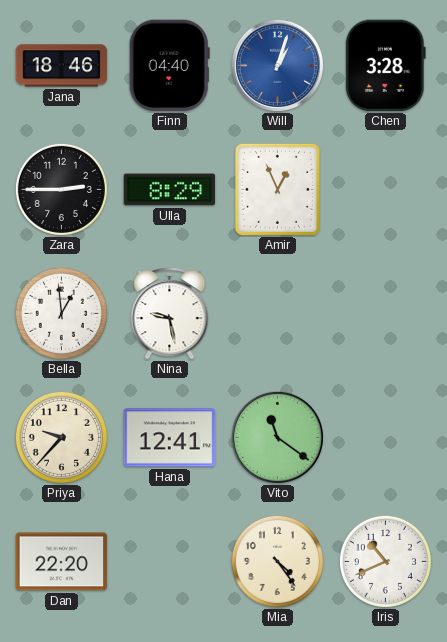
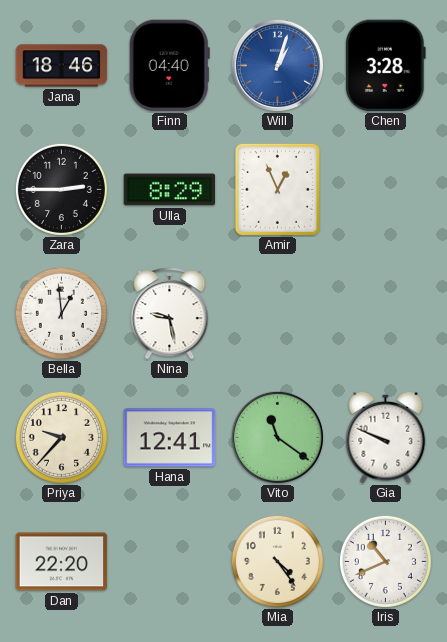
Gia: none -> 9:49
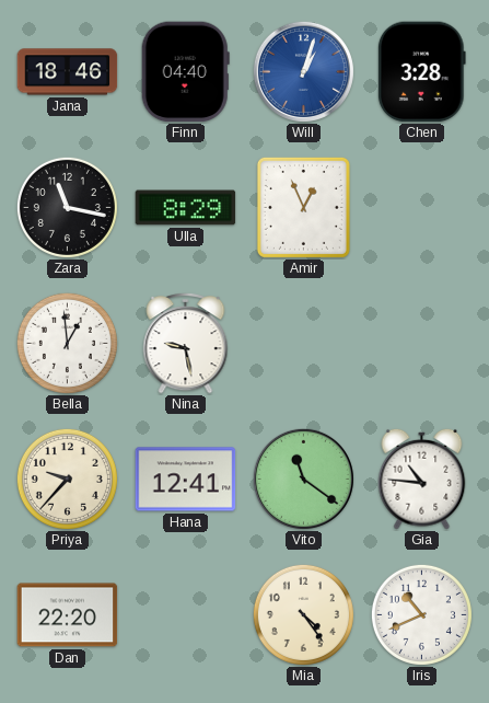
Zara: 2:45 -> 11:17
Gia: 9:49 -> 10:46
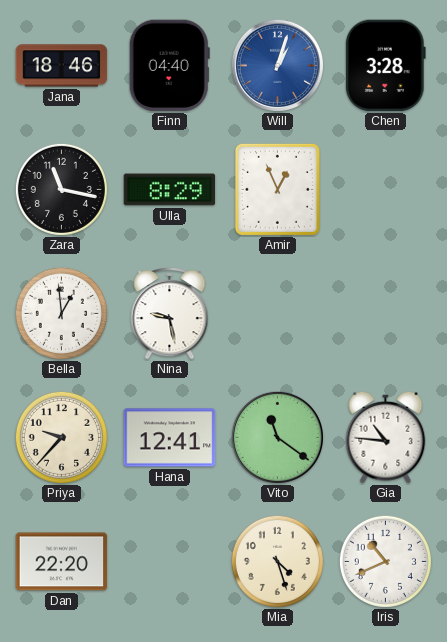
Mia: 4:24 -> 4:27
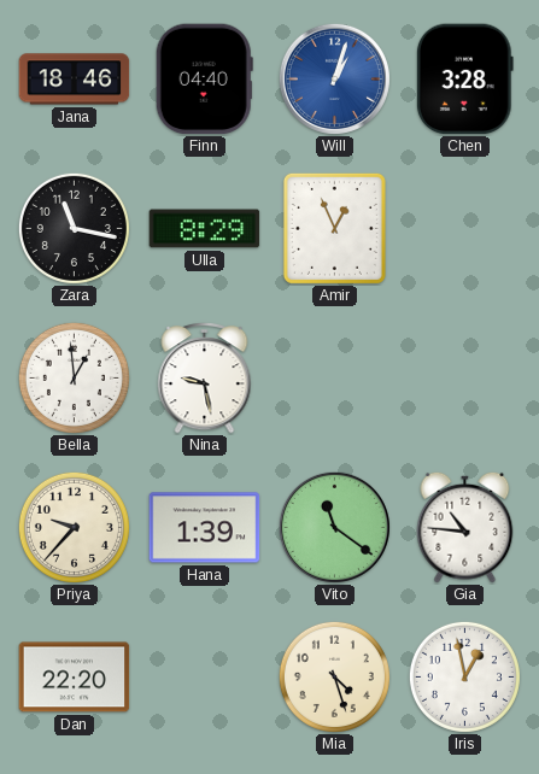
Hana: 12:41 -> 1:39
Iris: 10:41 -> 12:58
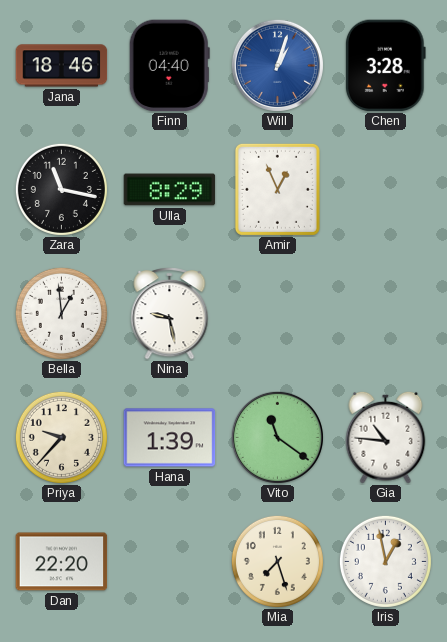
Mia: 4:27 -> 7:27
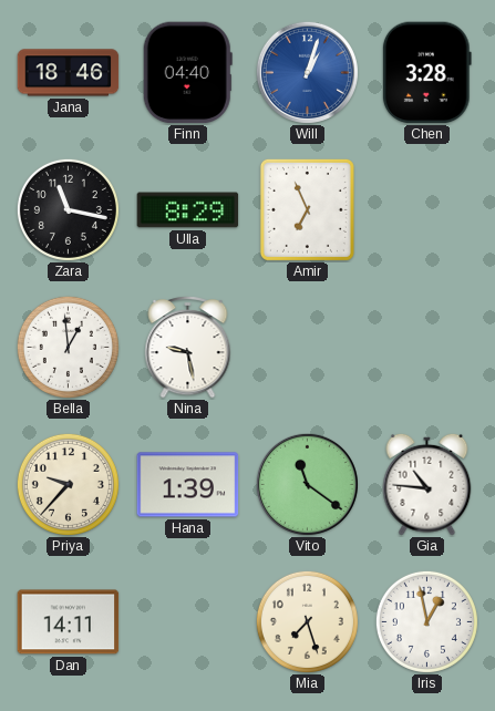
Amir: 12:56 -> 6:56
Dan: 22:20 -> 14:11
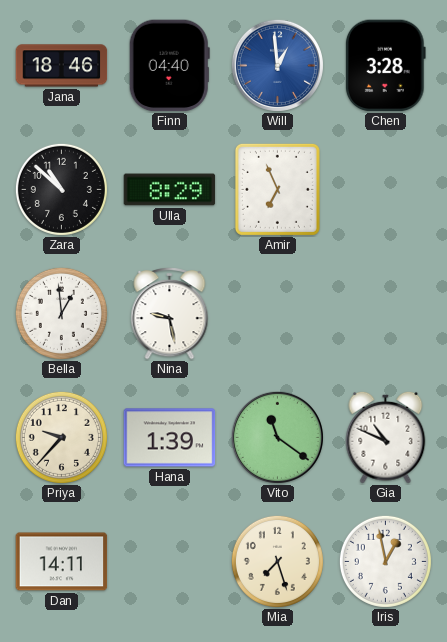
Will: 1:03 -> 12:59
Zara: 11:17 -> 10:52
Gia: 10:46 -> 10:49
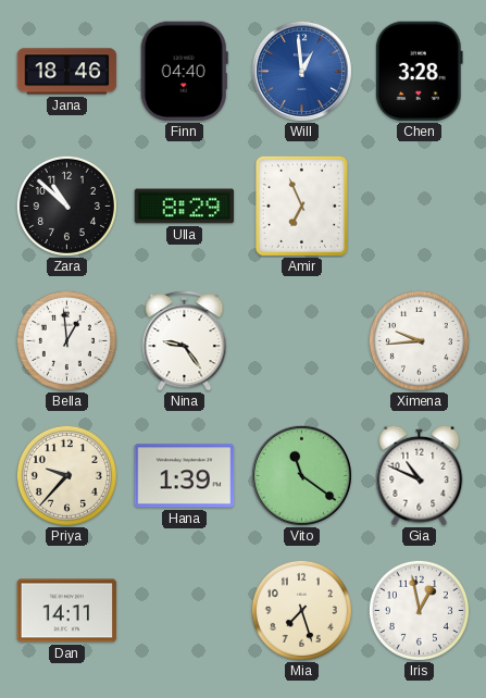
Nina: 9:28 -> 9:24
Ximena: none -> 9:44
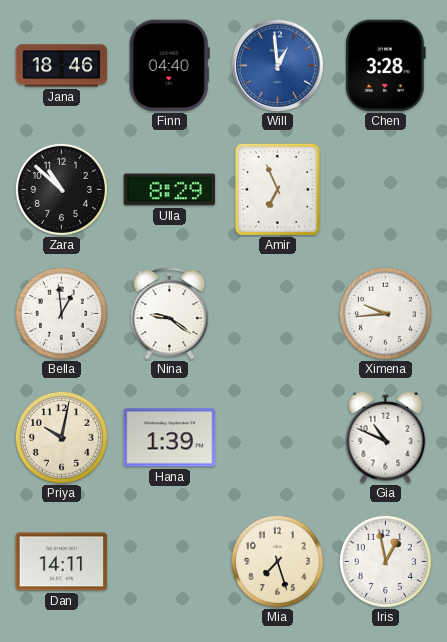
Nina: 9:24 -> 9:21
Priya: 9:37 -> 10:02
Vito: 11:21 -> none
